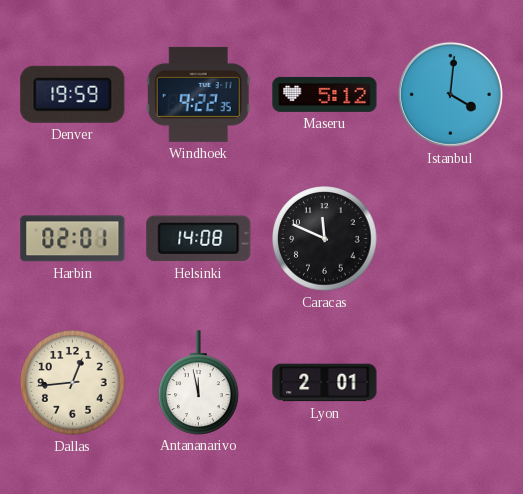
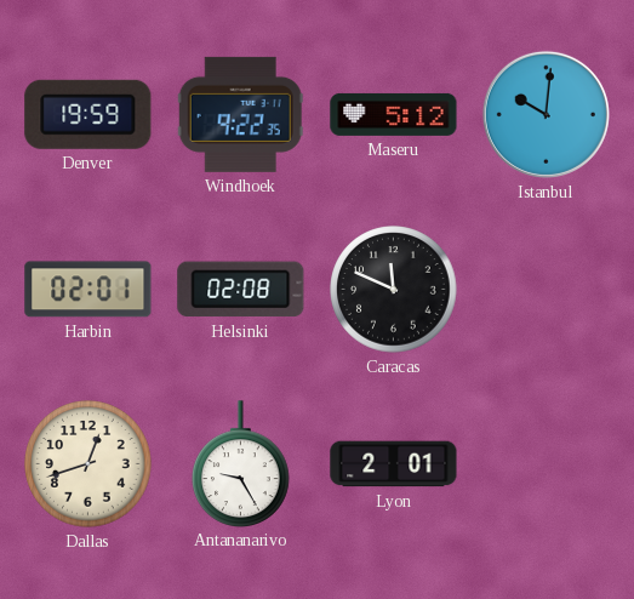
Istanbul: 4:01 -> 10:01
Helsinki: 14:08 -> 02:08
Dallas: 12:44 -> 12:42
Antananarivo: 11:58 -> 9:25
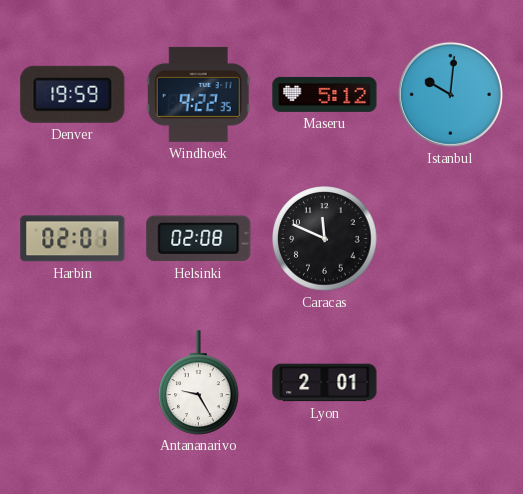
Dallas: 12:42 -> none
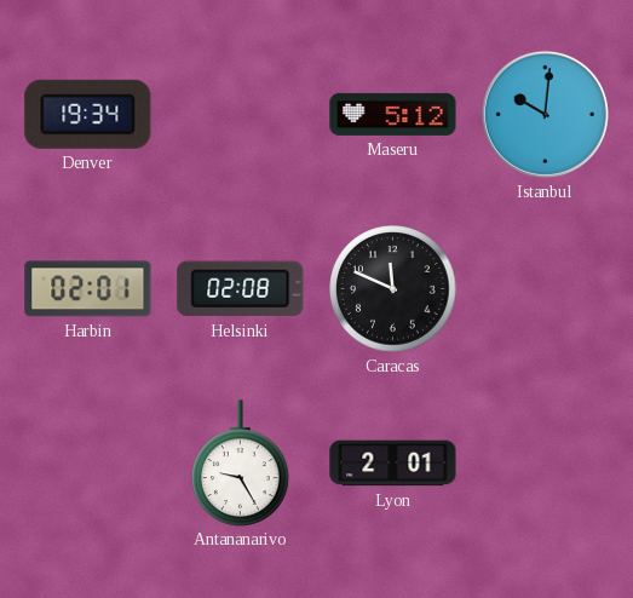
Denver: 19:59 -> 19:34
Windhoek: 9:22 -> none
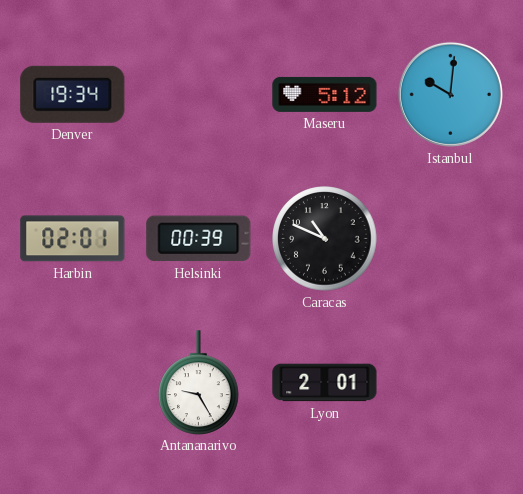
Helsinki: 02:08 -> 00:39
Caracas: 11:49 -> 10:49
